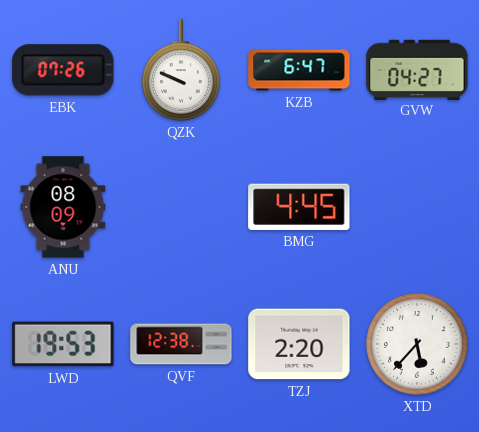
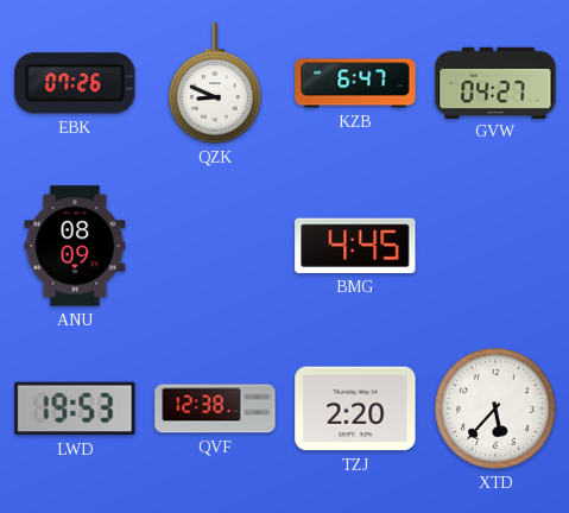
QZK: 9:49 -> 8:49
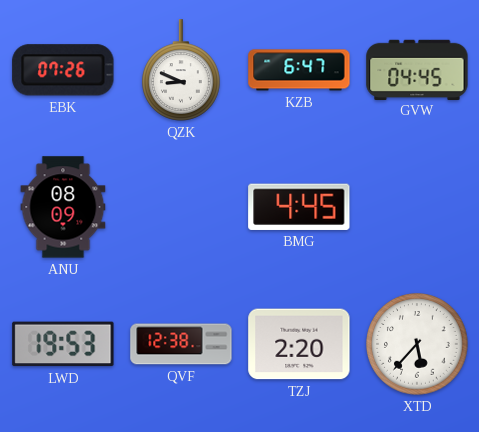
GVW: 04:27 -> 04:45
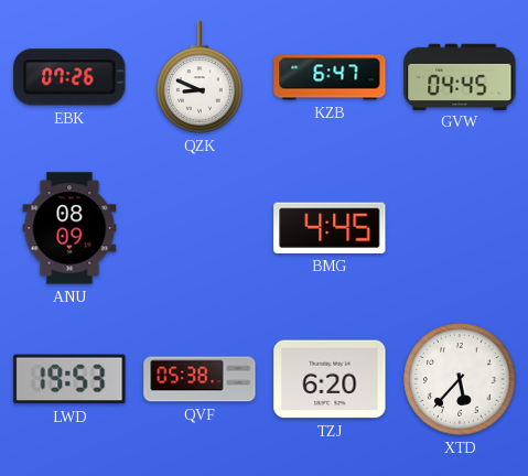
QVF: 12:38 -> 05:38
TZJ: 2:20 -> 6:20
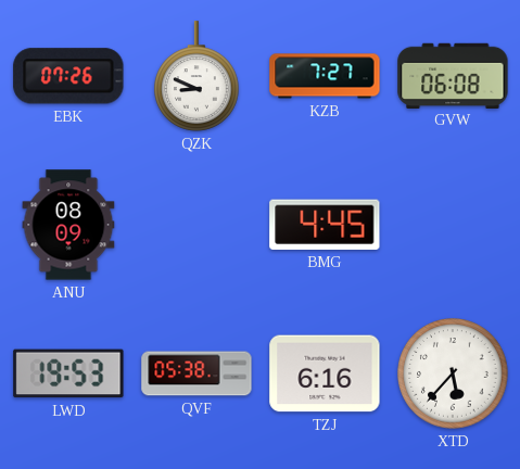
KZB: 6:47 -> 7:27
GVW: 04:45 -> 06:08
TZJ: 6:20 -> 6:16
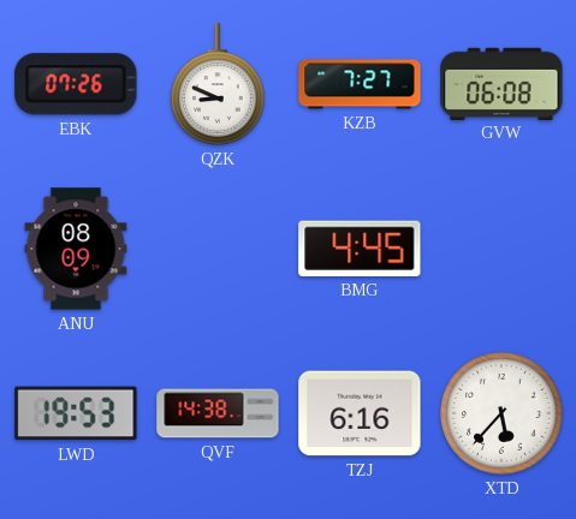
QVF: 05:38 -> 14:38
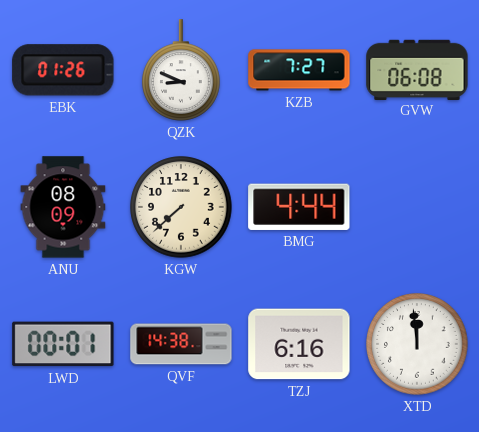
EBK: 07:26 -> 01:26
KGW: none -> 7:38
BMG: 4:45 -> 4:44
LWD: 19:53 -> 00:01
XTD: 5:37 -> 11:59
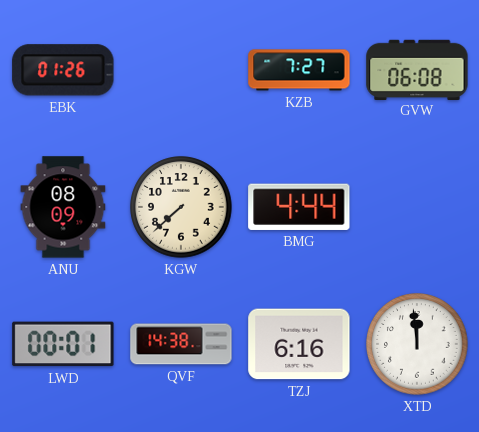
QZK: 8:49 -> none
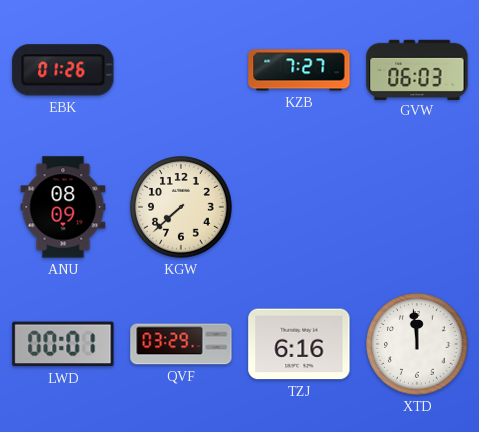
GVW: 06:08 -> 06:03
BMG: 4:44 -> none
QVF: 14:38 -> 03:29
